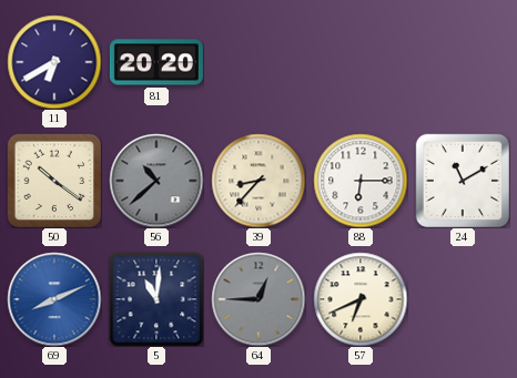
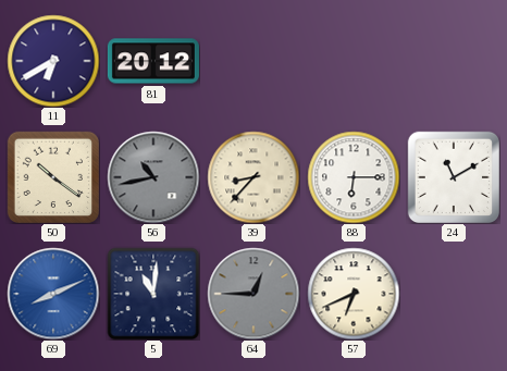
81: 20:20 -> 20:12
56: 10:38 -> 10:43
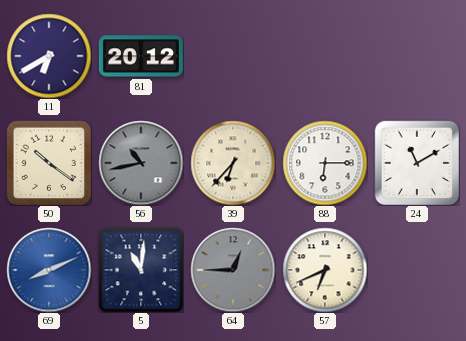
39: 8:37 -> 6:37
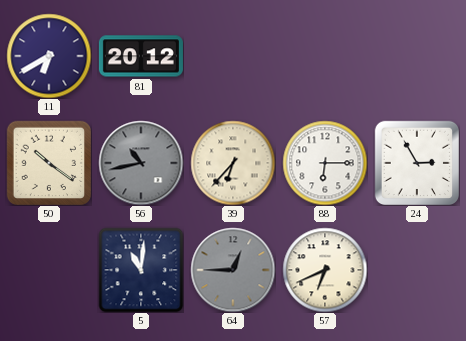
24: 11:10 -> 2:55
69: 8:11 -> none
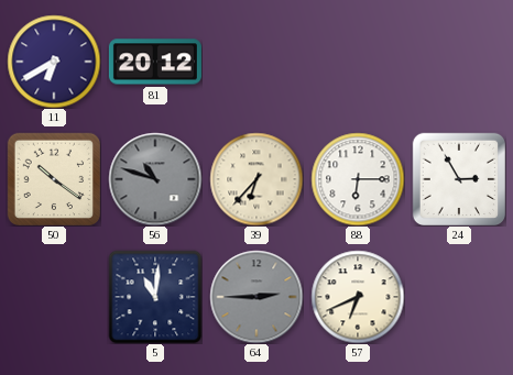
56: 10:43 -> 10:48
64: 12:45 -> 2:45
